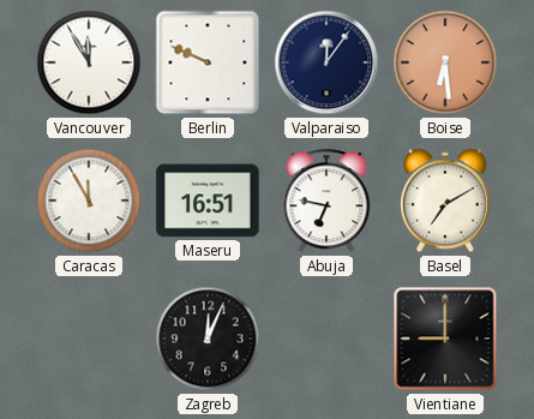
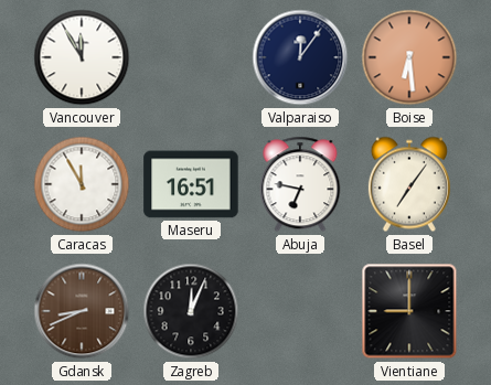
Berlin: 9:49 -> none
Basel: 7:10 -> 7:06
Gdansk: none -> 8:41
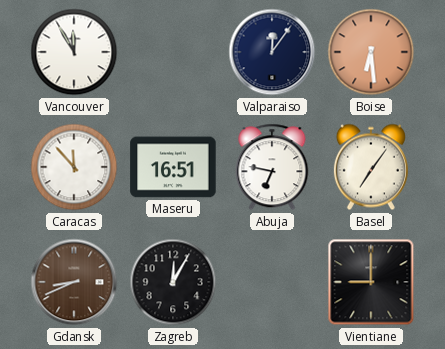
Caracas: 11:55 -> 11:53
Zagreb: 12:04 -> 12:05
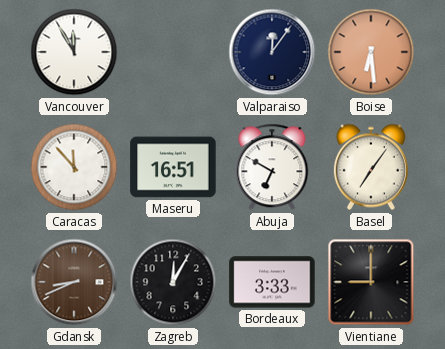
Abuja: 6:47 -> 6:50
Bordeaux: none -> 3:33
